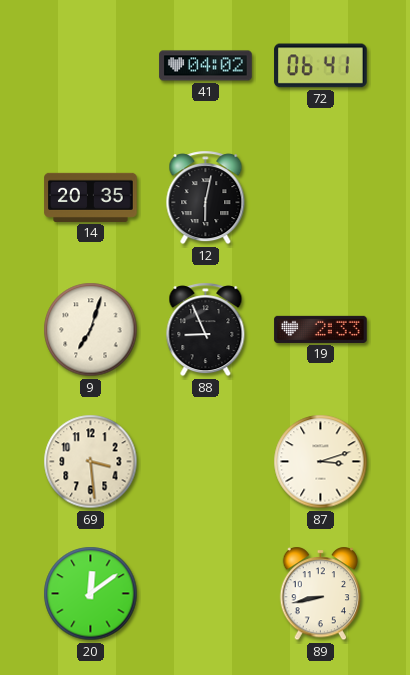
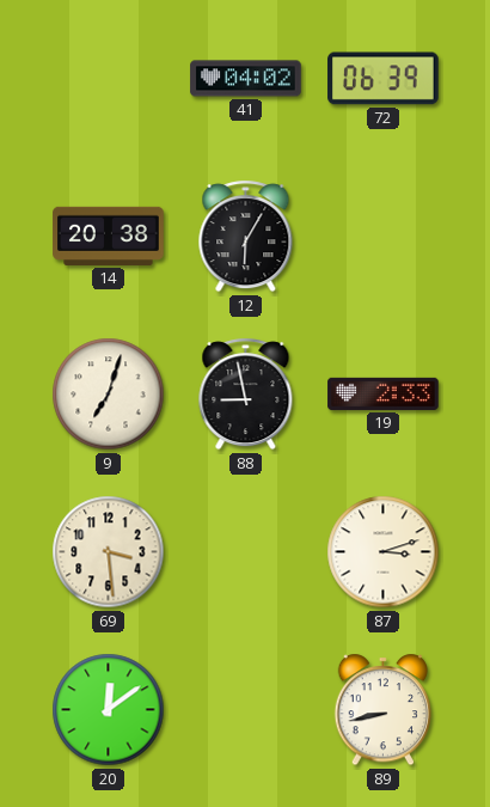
72: 06:41 -> 06:39
14: 20:35 -> 20:38
12: 6:02 -> 6:05
88: 8:56 -> 8:58
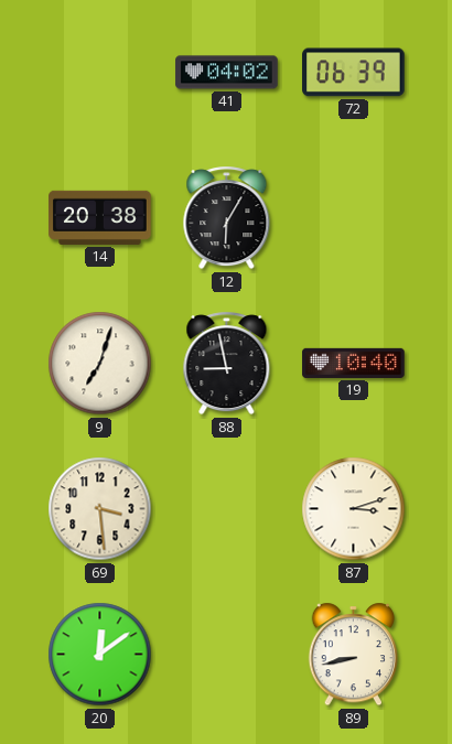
19: 2:33 -> 10:40
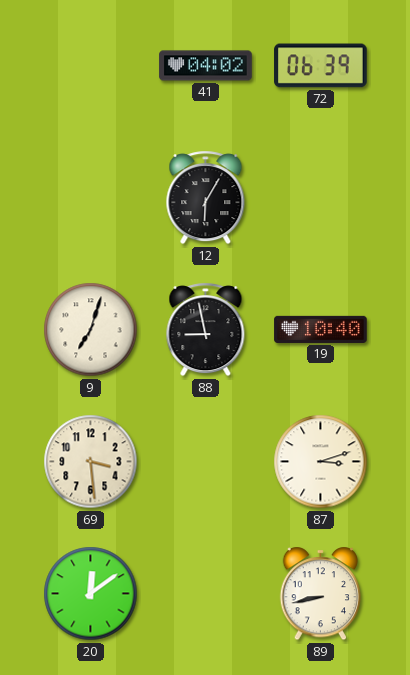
14: 20:38 -> none
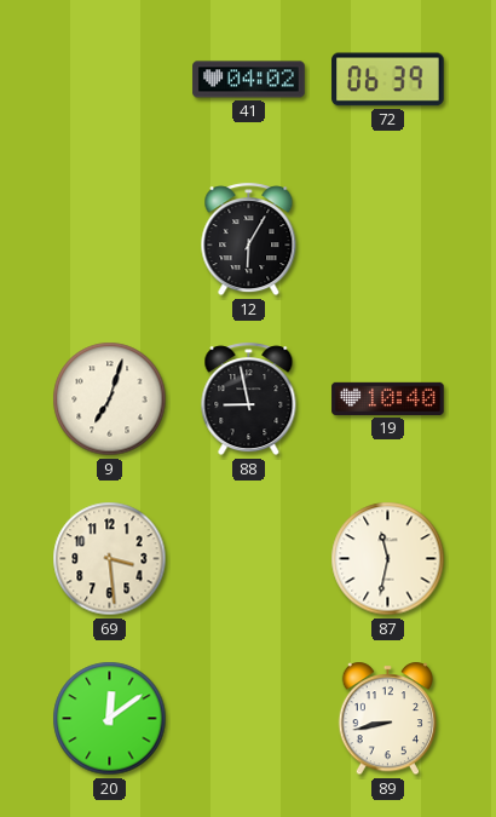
87: 3:12 -> 11:32
